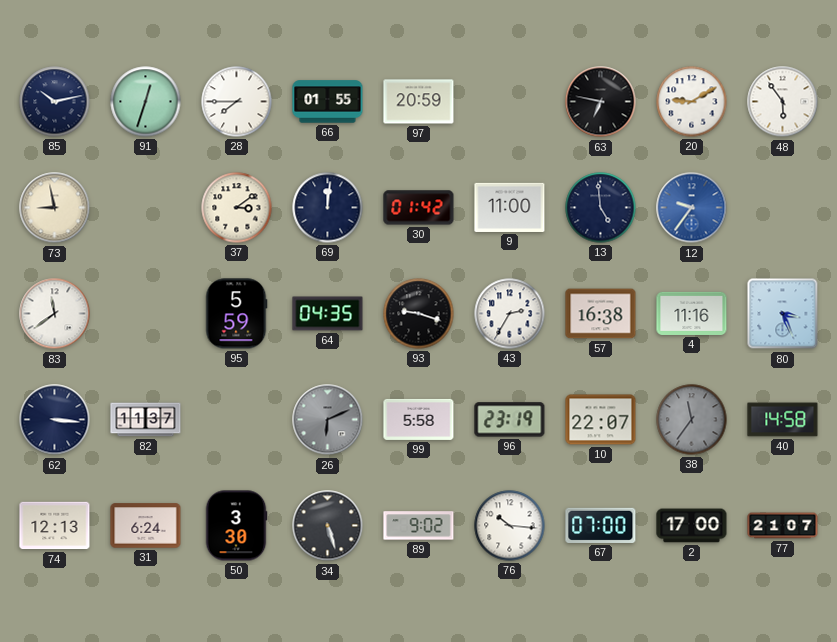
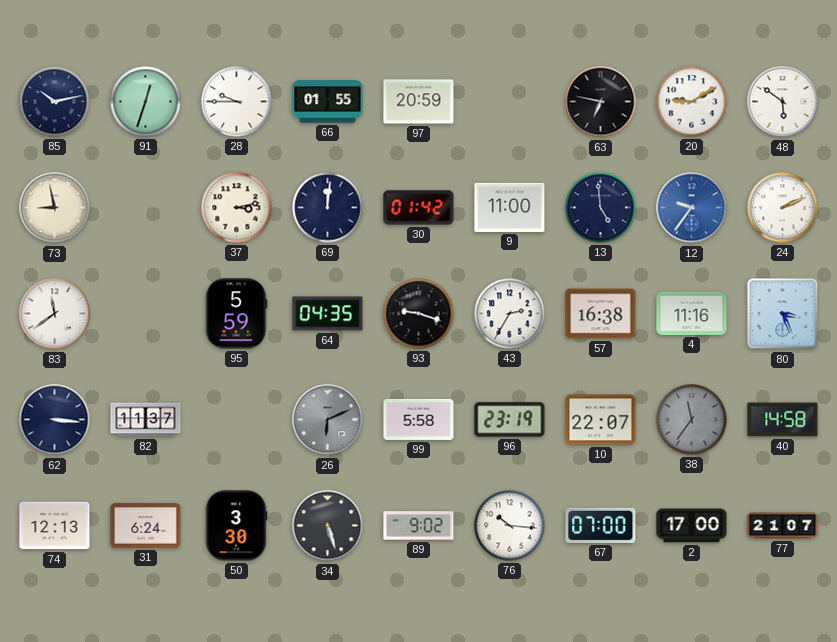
28: 7:45 -> 9:45
48: 5:54 -> 5:51
37: 3:09 -> 3:13
24: none -> 2:11
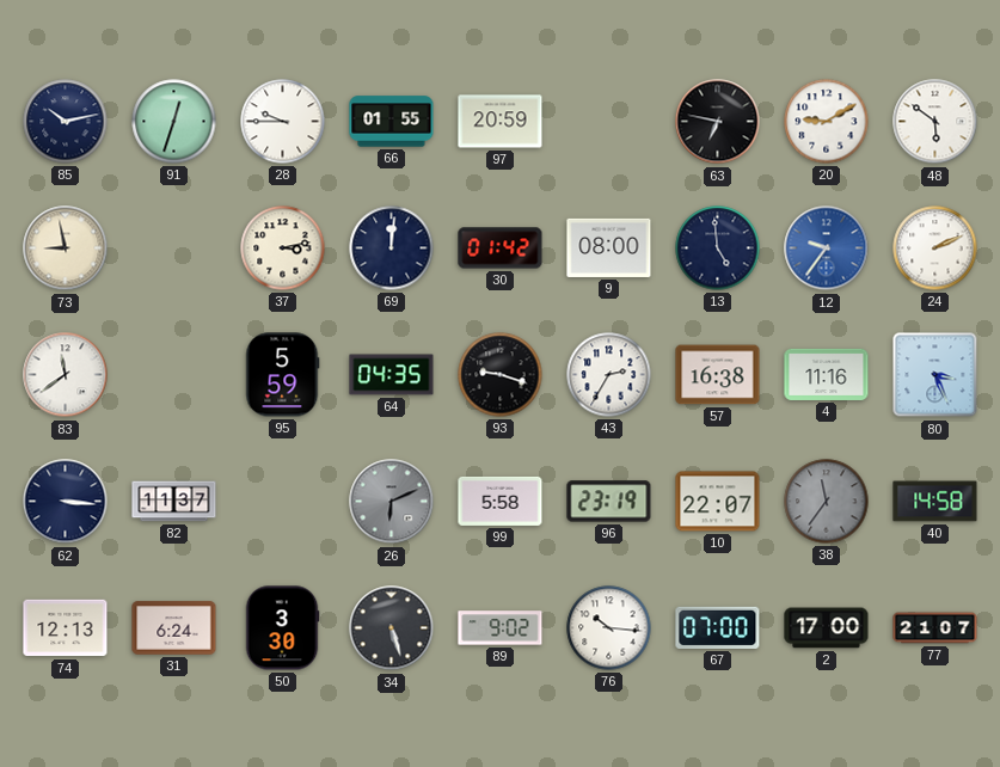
9: 11:00 -> 08:00
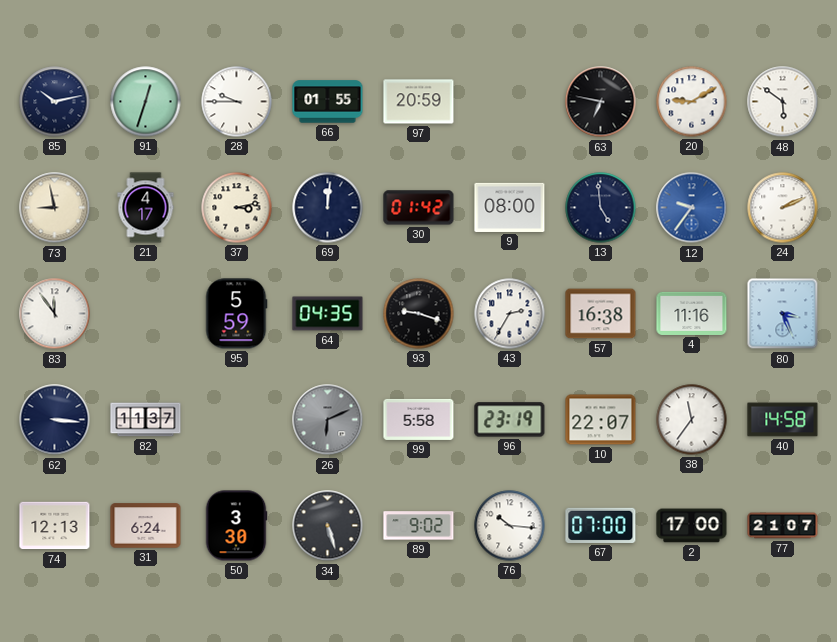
21: none -> 4:17
83: 11:39 -> 11:54
38 dial: grey -> white
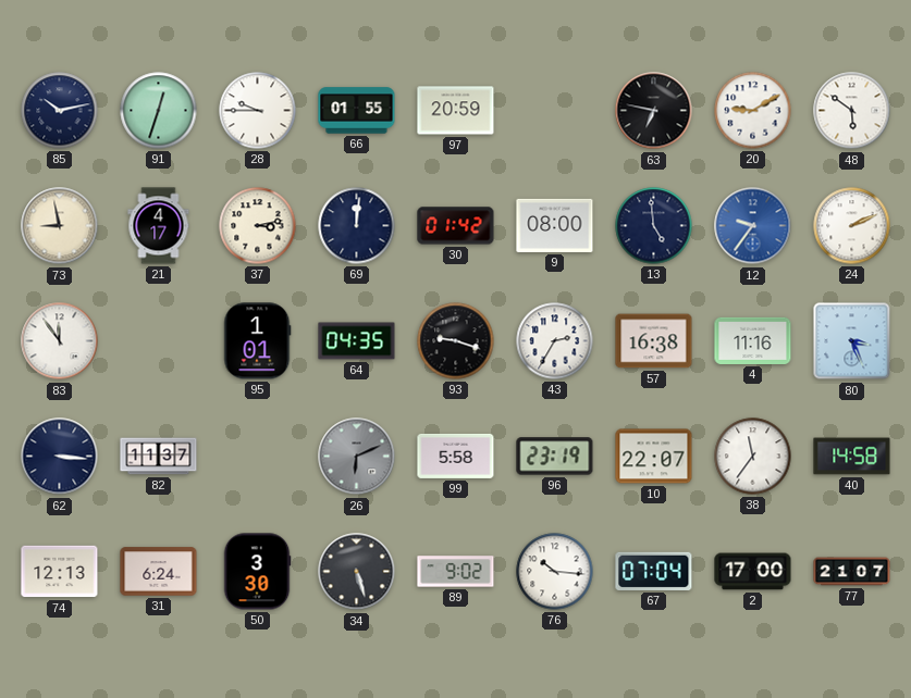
95: 5:59 -> 1:01
67: 07:00 -> 07:04
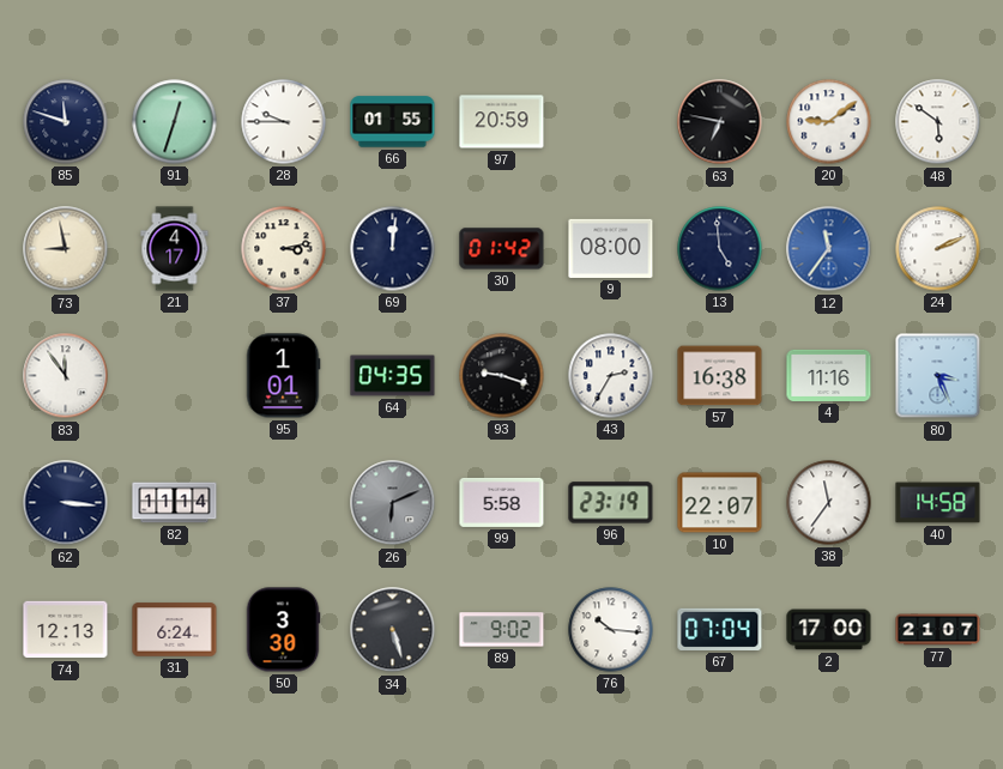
85: 10:13 -> 11:48
20: 9:10 -> 9:09
12: 9:36 -> 11:36
82: 11:37 -> 11:14
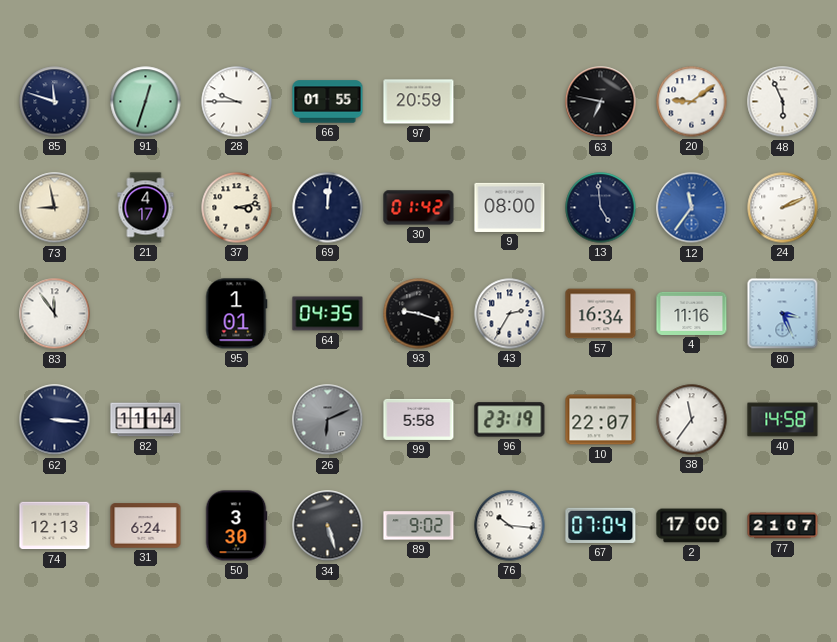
48: 5:51 -> 5:56
57: 16:38 -> 16:34
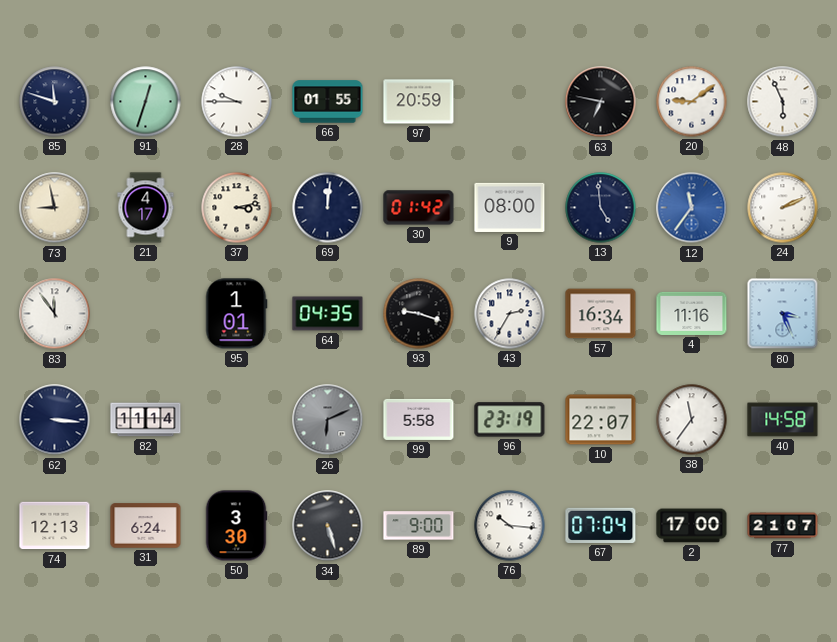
89: 9:02 -> 9:00
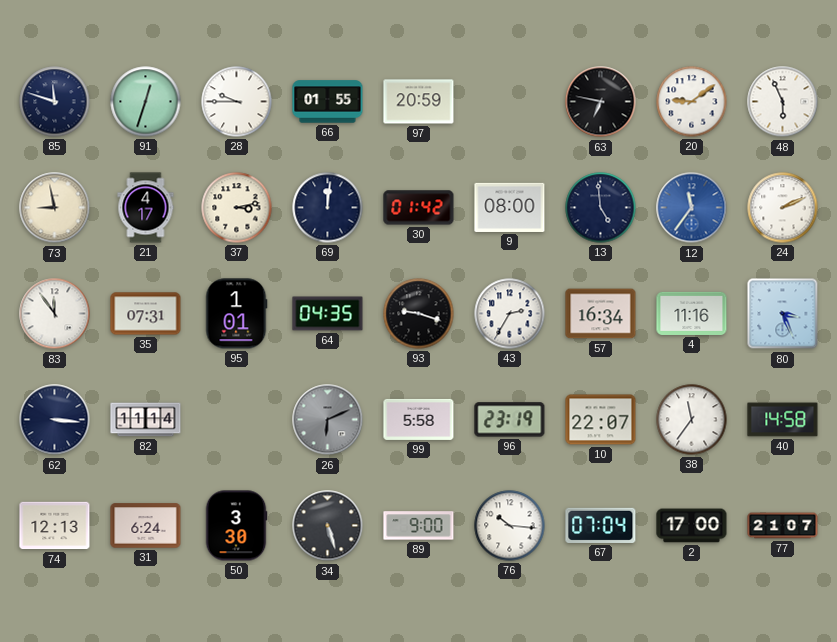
35: none -> 07:31
